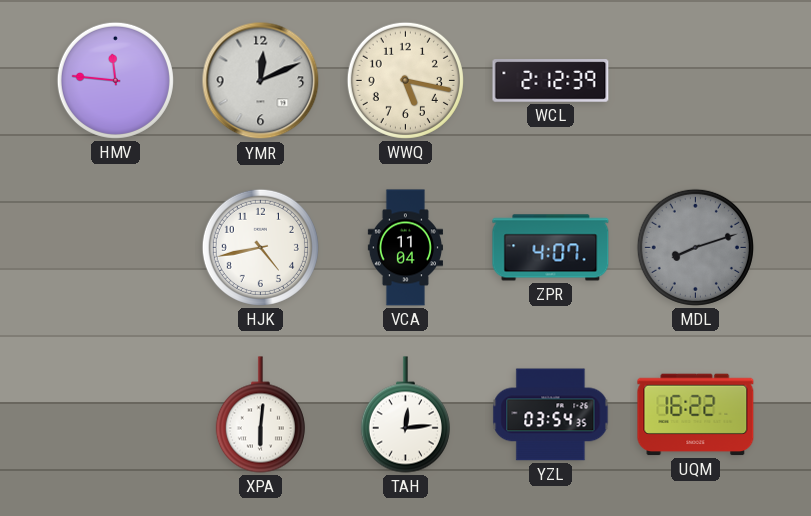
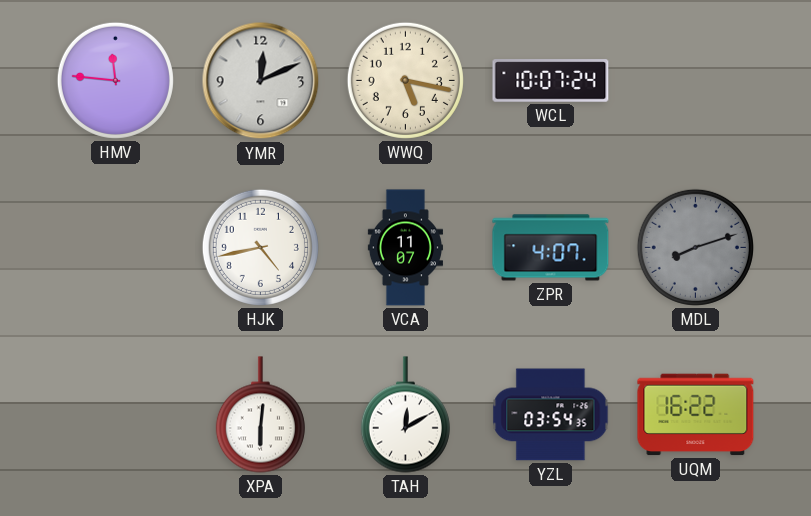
WCL: 2:12 -> 10:07
VCA: 11:04 -> 11:07
TAH: 12:14 -> 12:10
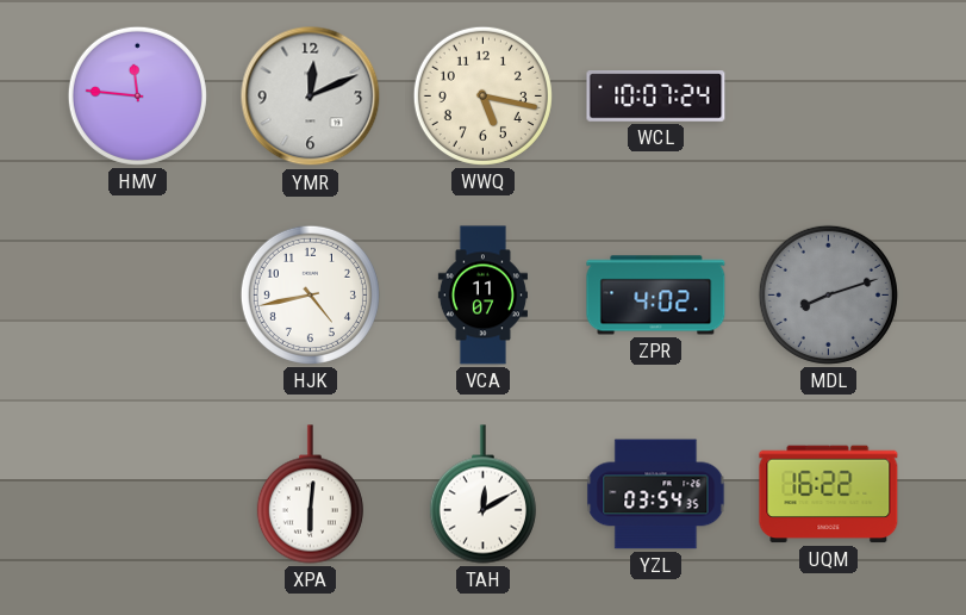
ZPR: 4:07 -> 4:02
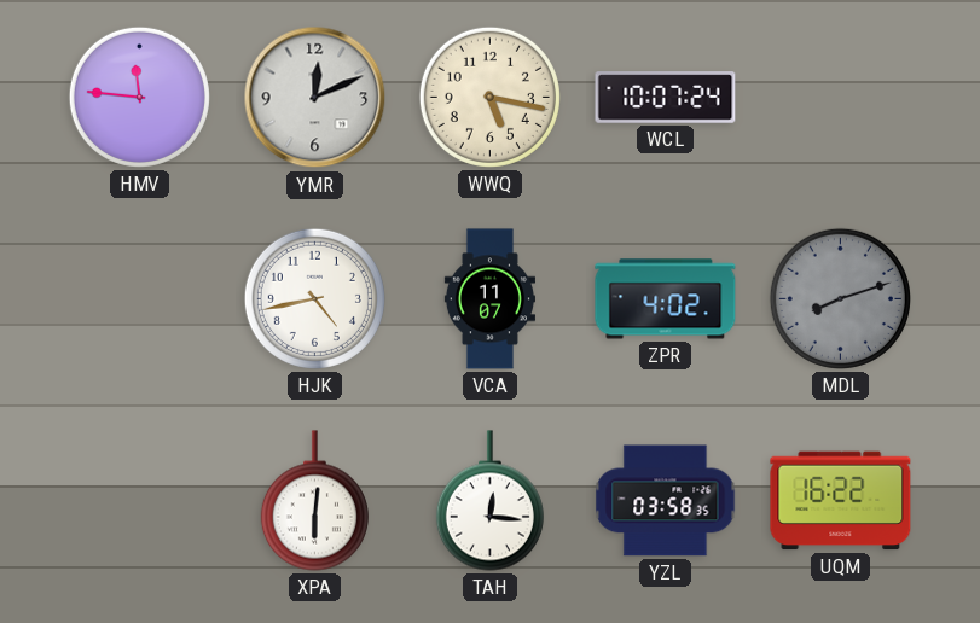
TAH: 12:10 -> 12:16
YZL: 03:54 -> 03:58
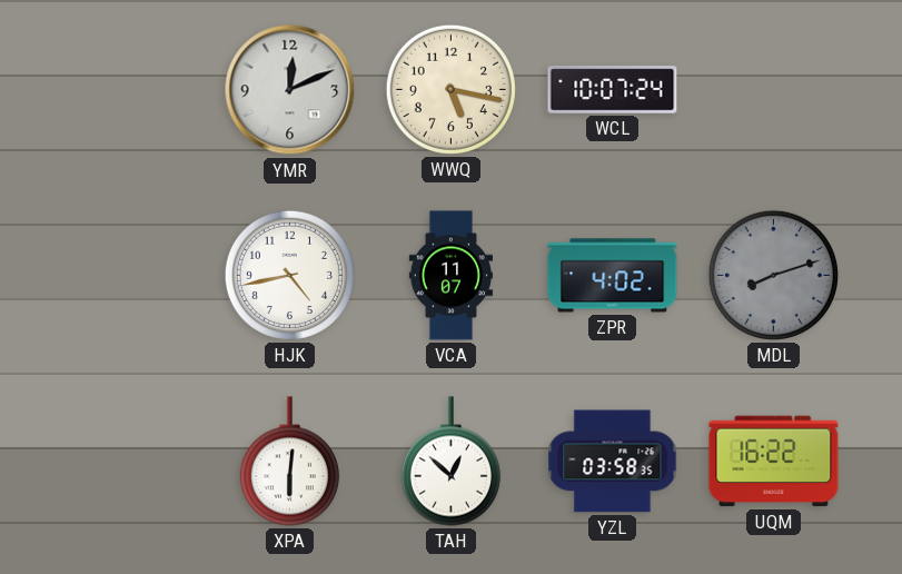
HMV: 11:46 -> none
TAH: 12:16 -> 12:52
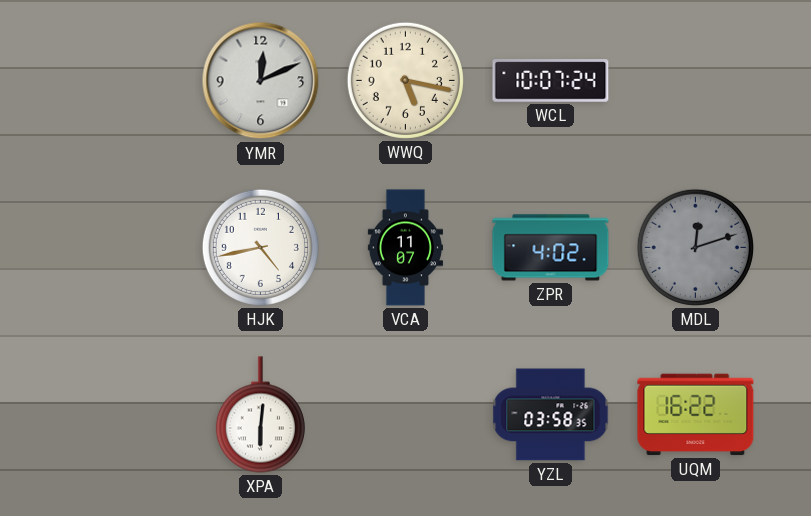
MDL: 8:12 -> 12:12
TAH: 12:52 -> none
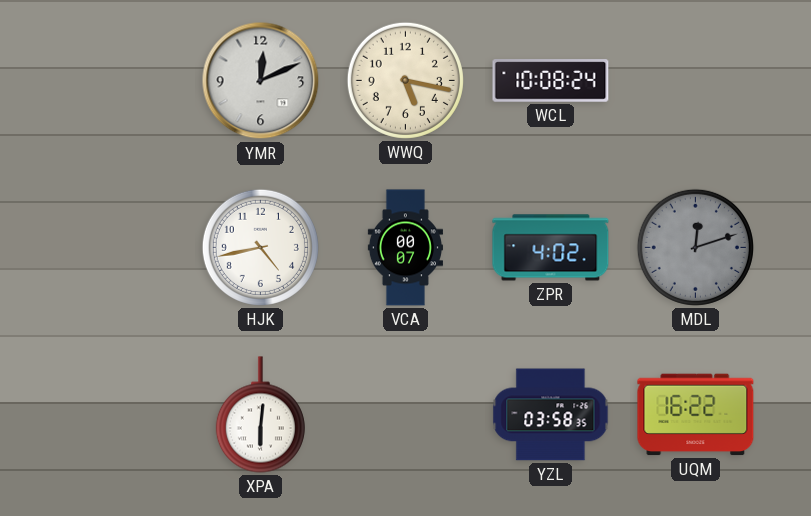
WCL: 10:07 -> 10:08
VCA: 11:07 -> 00:07
